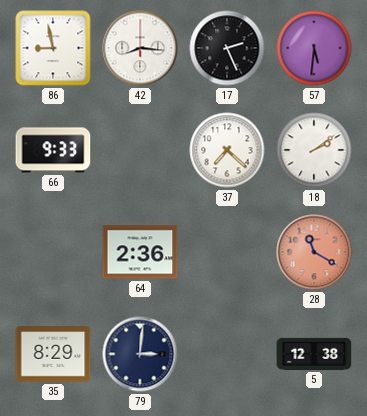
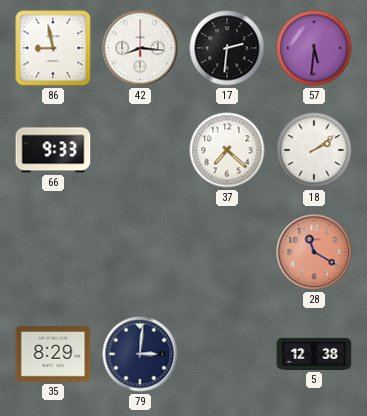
17: 2:26 -> 2:31
64: 2:36 -> none
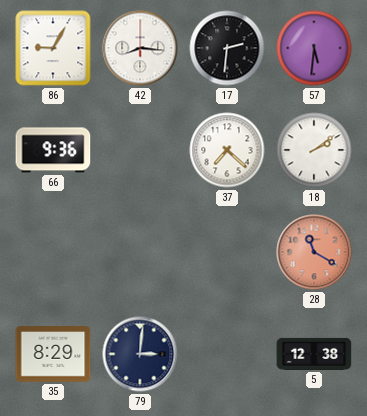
86: 8:58 -> 9:05
66: 9:33 -> 9:36
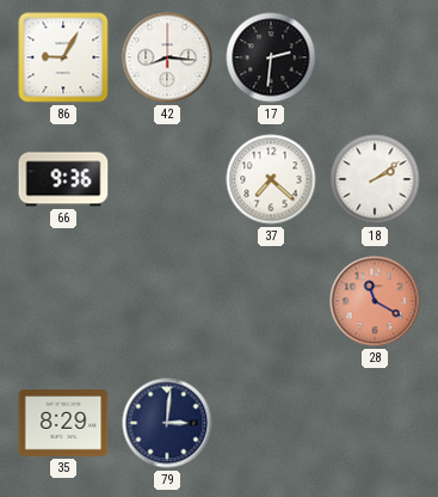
57: 5:31 -> none
5: 12:38 -> none
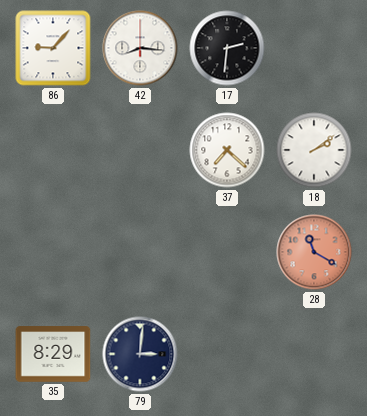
86: 9:05 -> 9:07
66: 9:36 -> none
